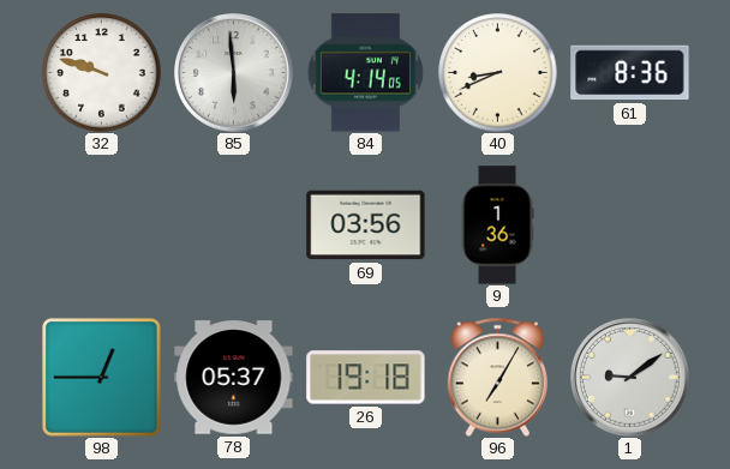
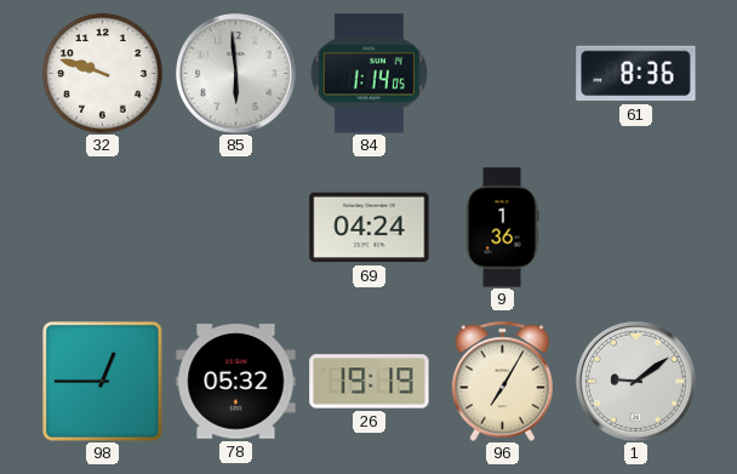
84: 4:14 -> 1:14
40: 8:41 -> none
69: 03:56 -> 04:24
78: 05:37 -> 05:32
26: 19:18 -> 19:19
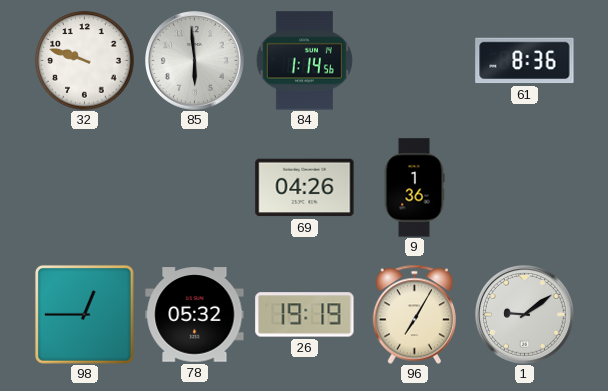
84: 1:14:05 -> 1:14:56
69: 04:24 -> 04:26
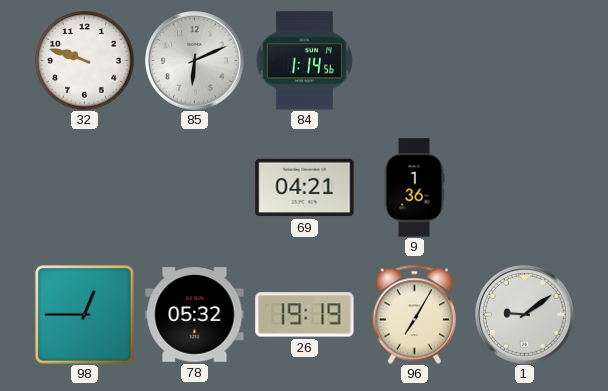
85: 5:59 -> 6:11
61: 8:36 -> none
69: 04:26 -> 04:21
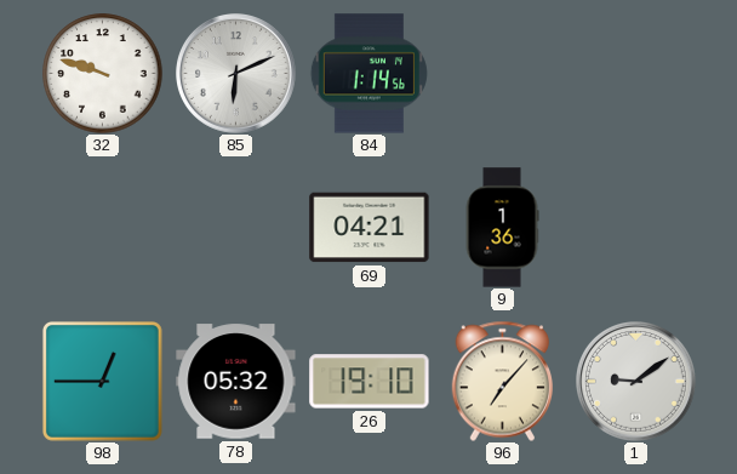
26: 19:19 -> 19:10
96: 7:05 -> 7:07
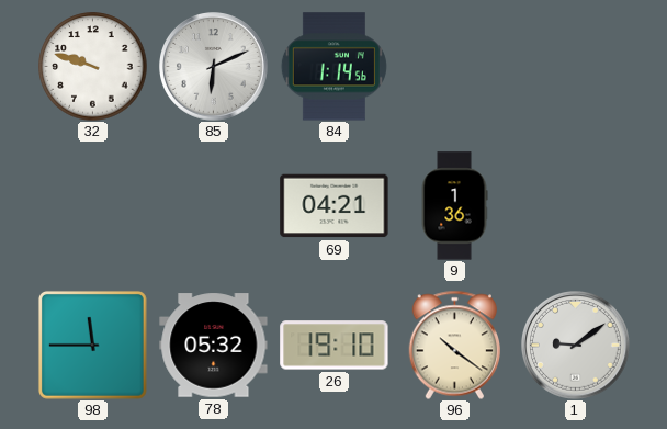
98: 12:45 -> 11:45
96: 7:07 -> 10:21
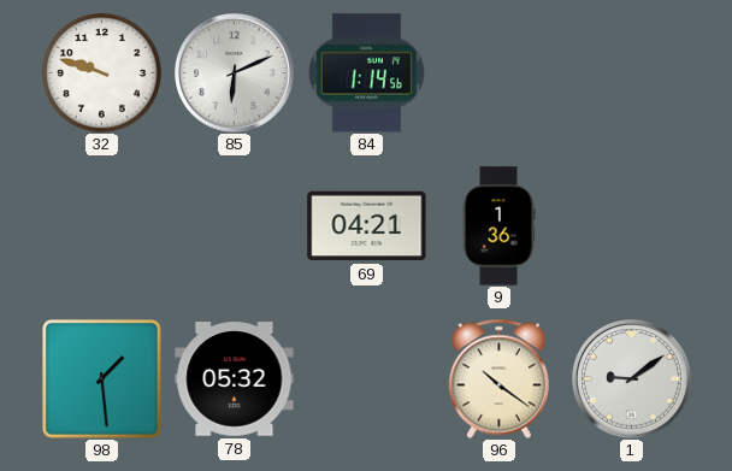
98: 11:45 -> 1:29
26: 19:10 -> none
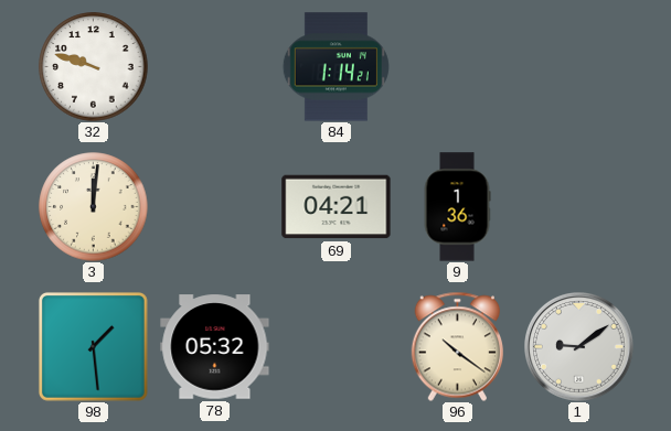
85: 6:11 -> none
84: 1:14:56 -> 1:14:21
3: none -> 12:01
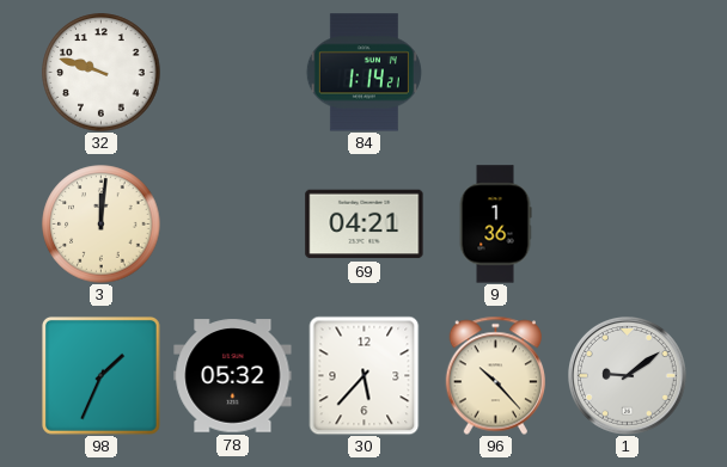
98: 1:29 -> 1:34
30: none -> 5:37
96: 10:21 -> 10:23
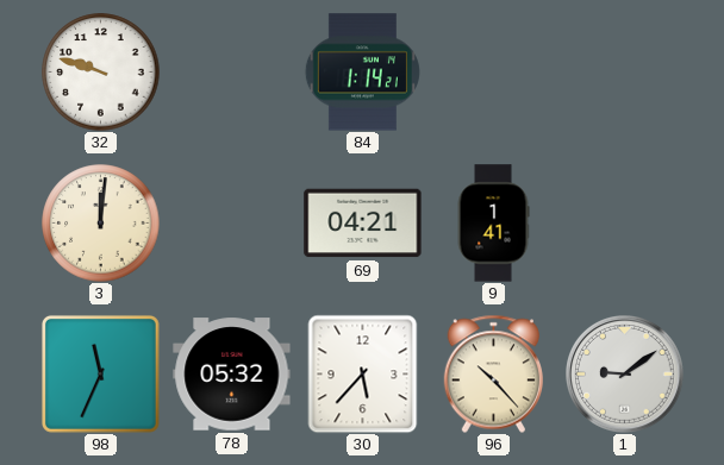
9: 1:36 -> 1:41
98: 1:34 -> 11:34
